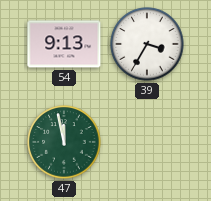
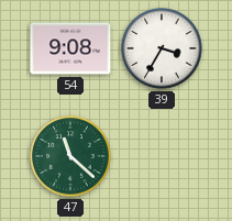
54: 9:13 -> 9:08
47: 11:58 -> 11:22
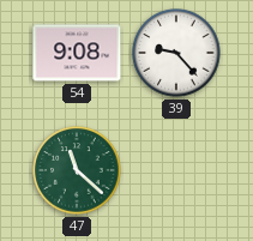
39: 3:35 -> 9:23
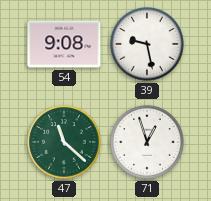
39: 9:23 -> 9:28
71: none -> 12:57
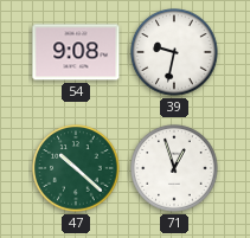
39: 9:28 -> 9:32
47: 11:22 -> 10:22
